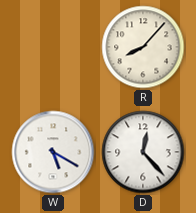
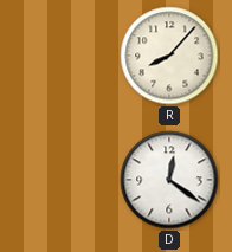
W: 5:20 -> none
D: 12:23 -> 12:21
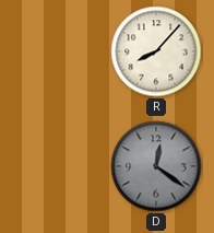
D dial: white -> grey
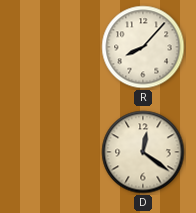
D dial: grey -> cream
